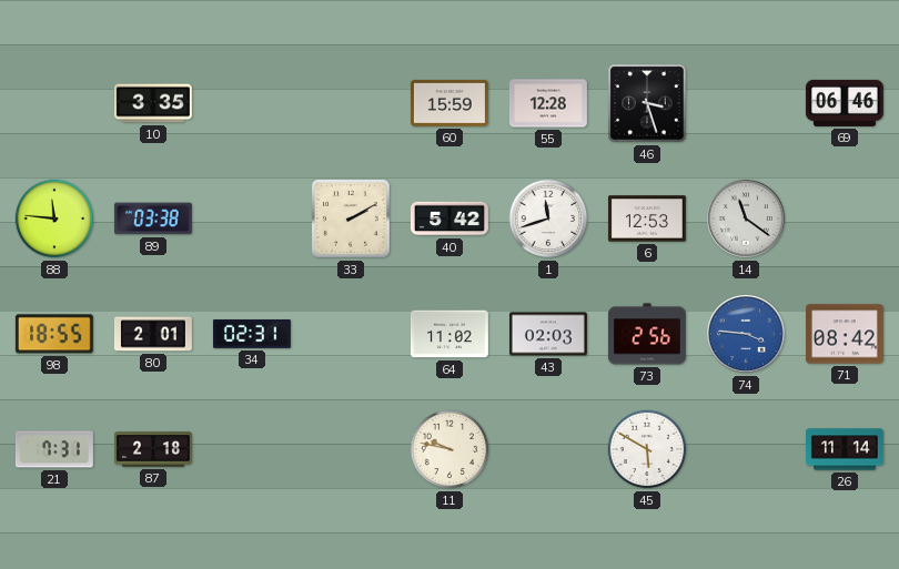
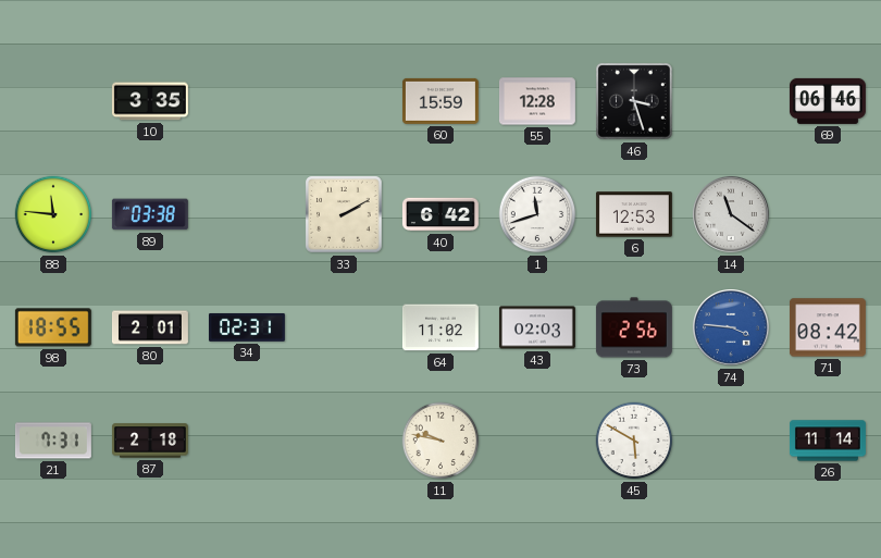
40: 5:42 -> 6:42
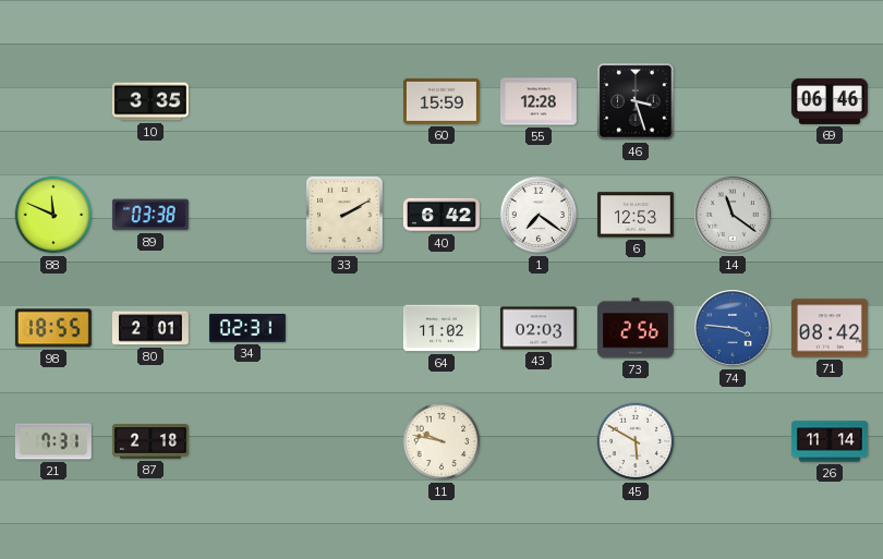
88: 11:46 -> 11:49
1: 11:42 -> 7:21
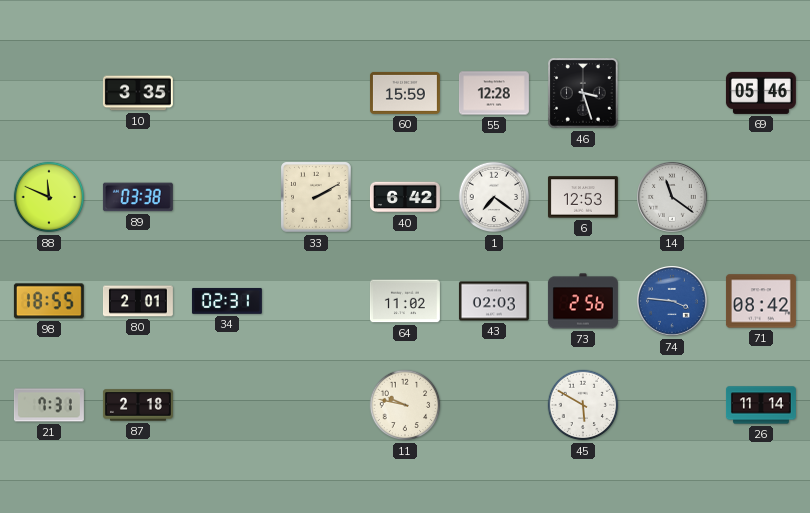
69: 06:46 -> 05:46
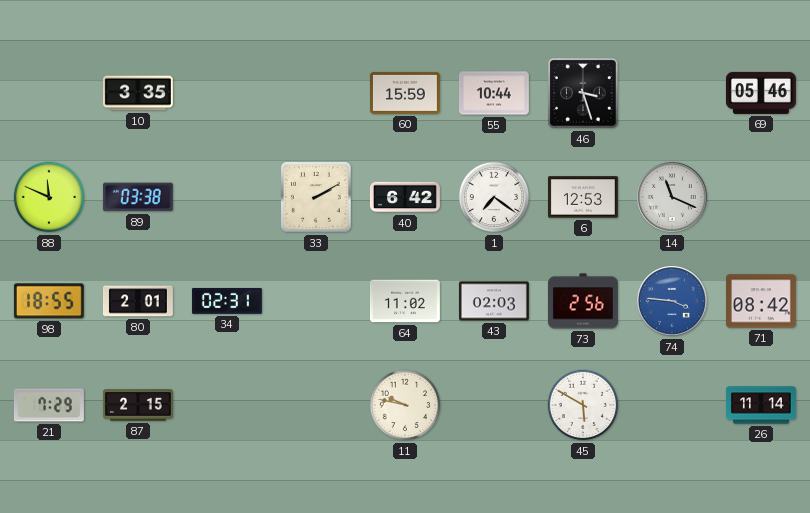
55: 12:28 -> 10:44
14: 11:21 -> 11:19
21: 7:31 -> 7:29
87: 2:18 -> 2:15
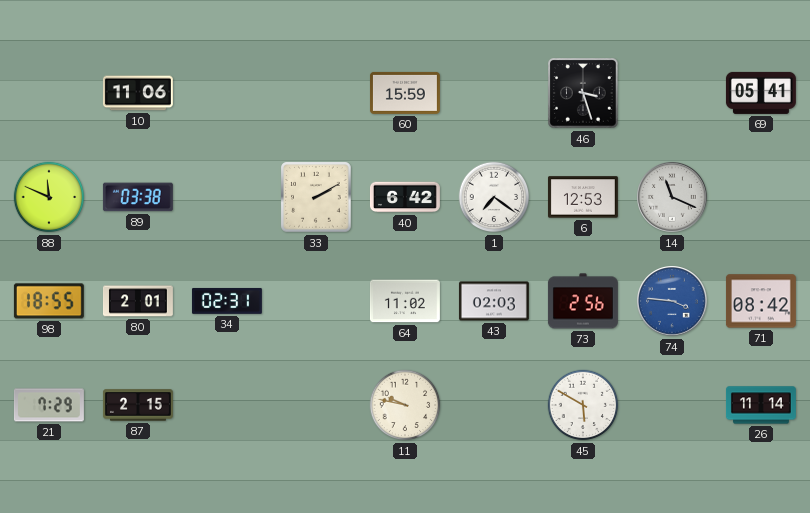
10: 3:35 -> 11:06
55: 10:44 -> none
69: 05:46 -> 05:41
